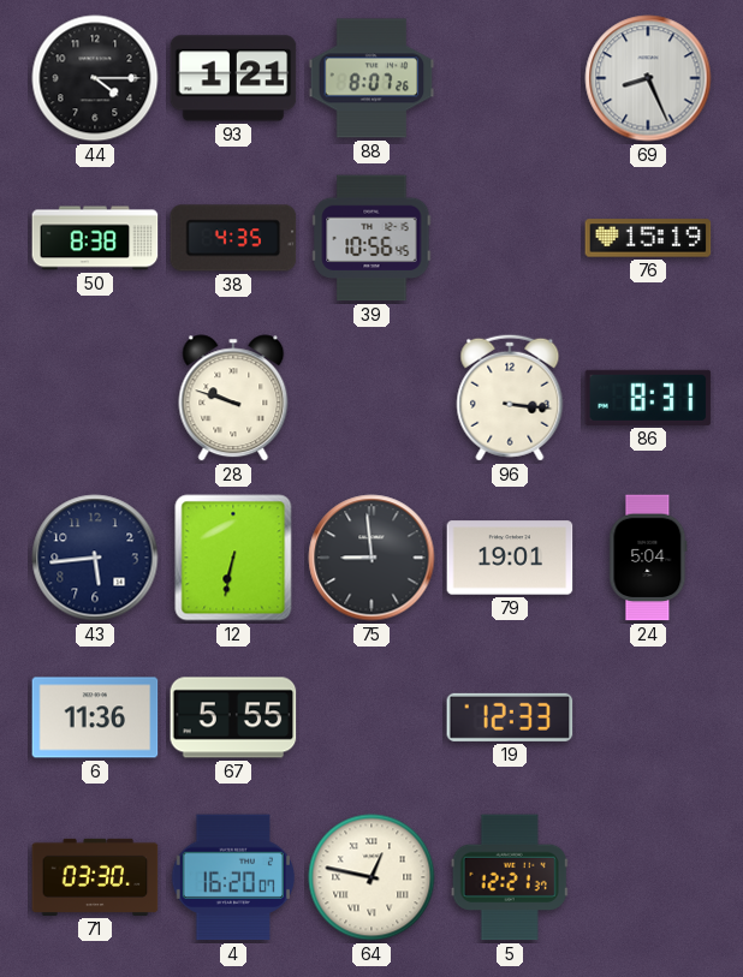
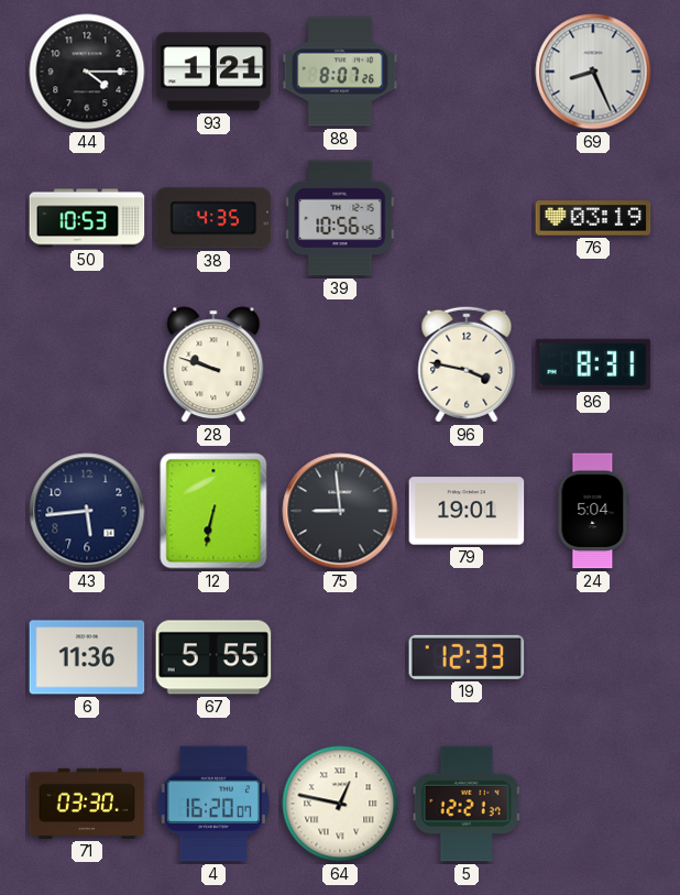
50: 8:38 -> 10:53
76: 15:19 -> 03:19
96: 3:16 -> 3:47
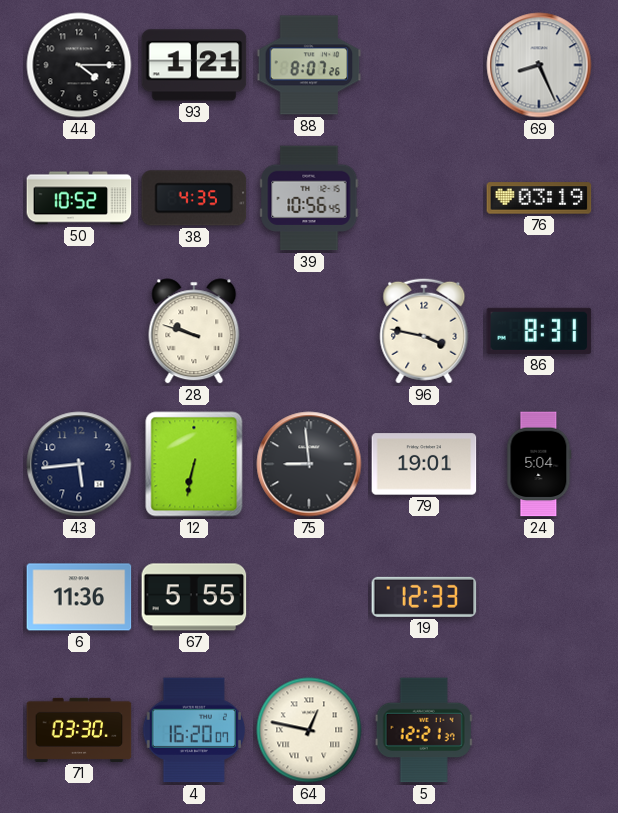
50: 10:53 -> 10:52
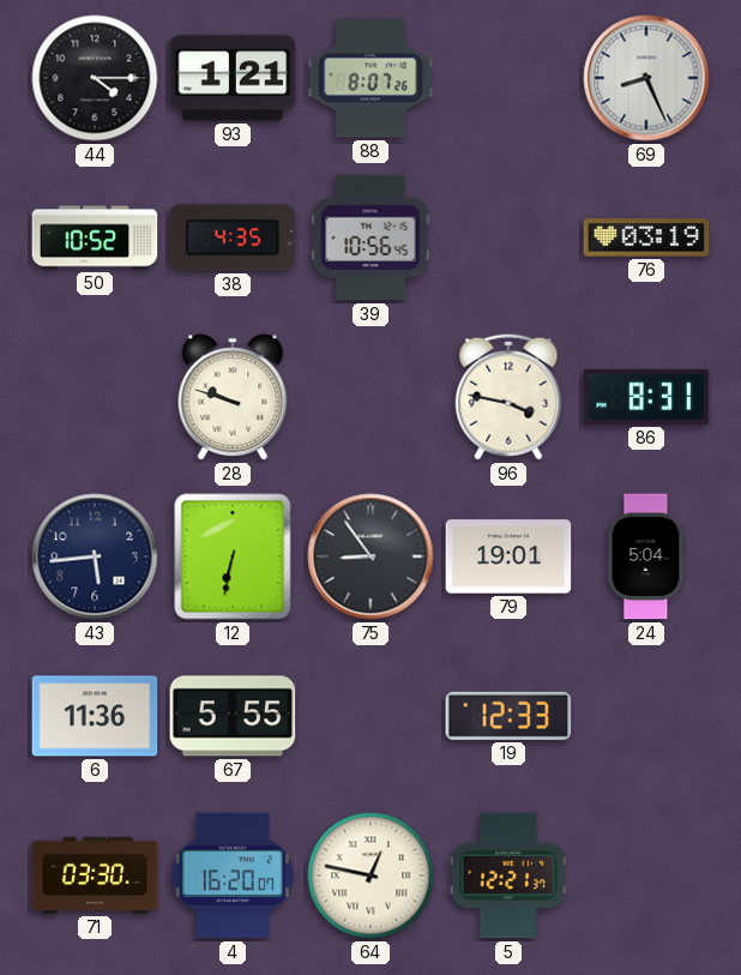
75: 8:59 -> 8:54
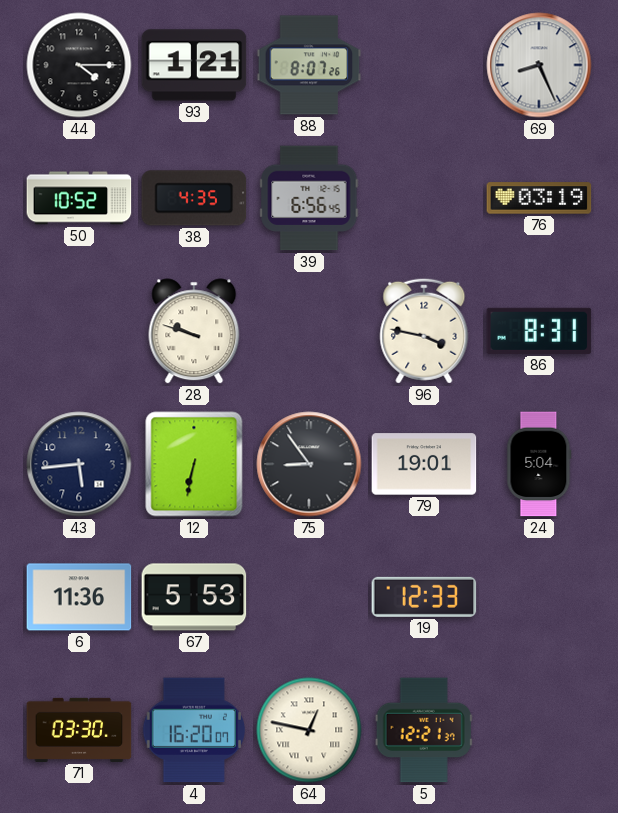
39: 10:56 -> 6:56
67: 5:55 -> 5:53
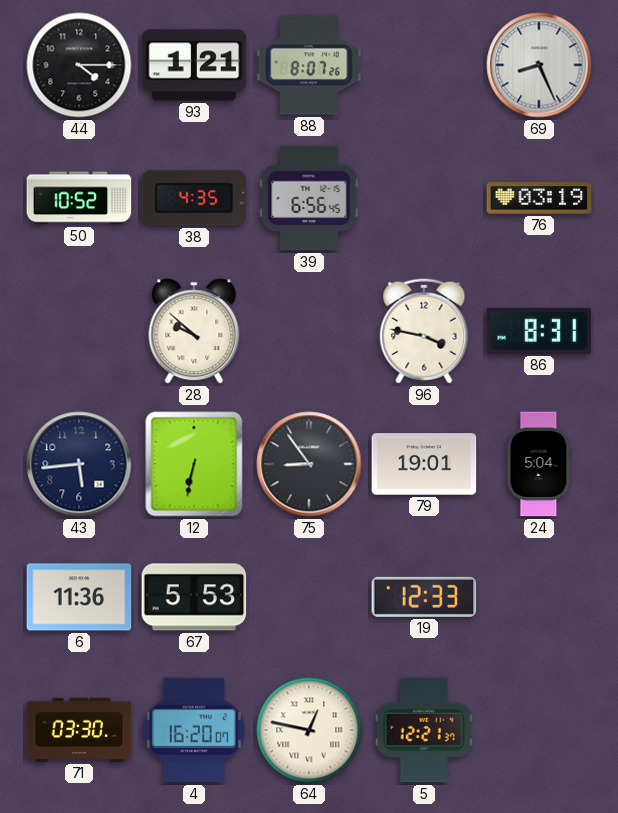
28: 9:48 -> 9:52
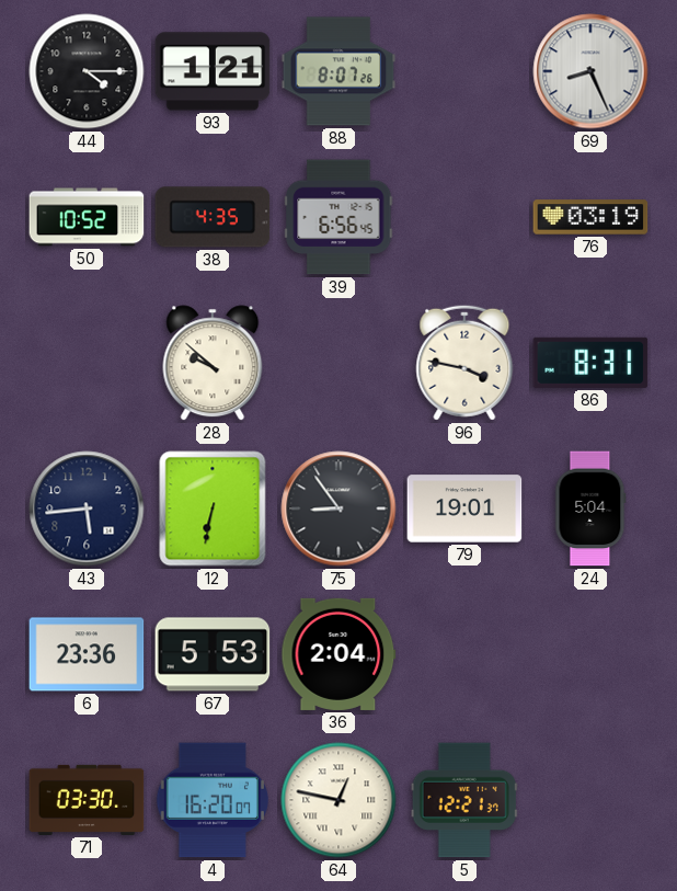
6: 11:36 -> 23:36
36: none -> 2:04
19: 12:33 -> none
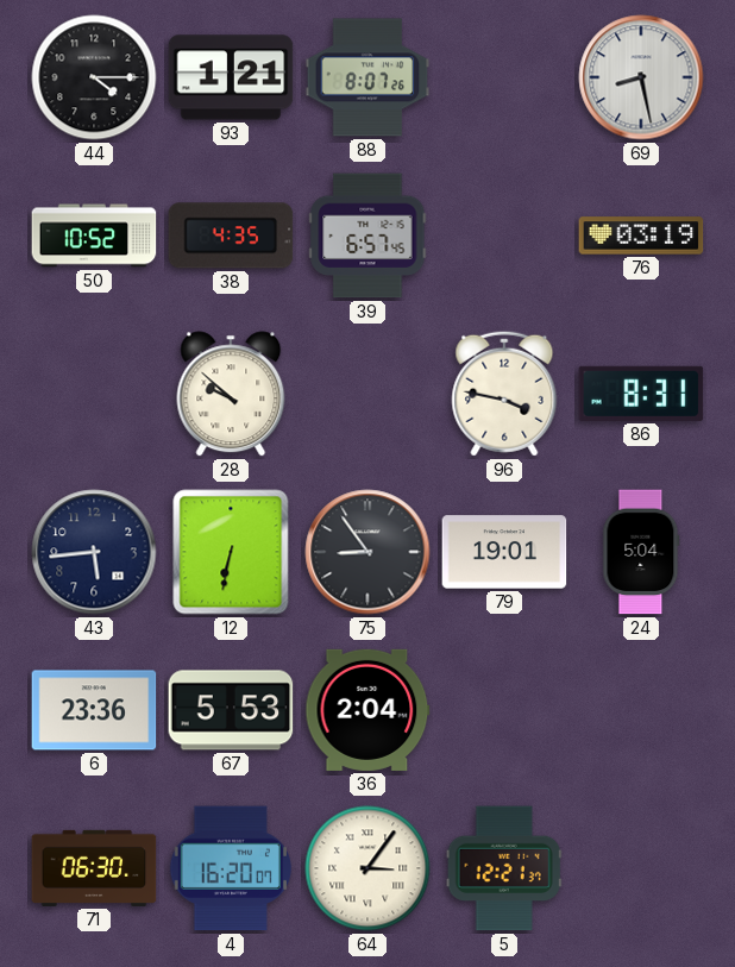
69: 8:26 -> 8:28
39: 6:56 -> 6:57
71: 03:30 -> 06:30
64: 12:47 -> 3:06
